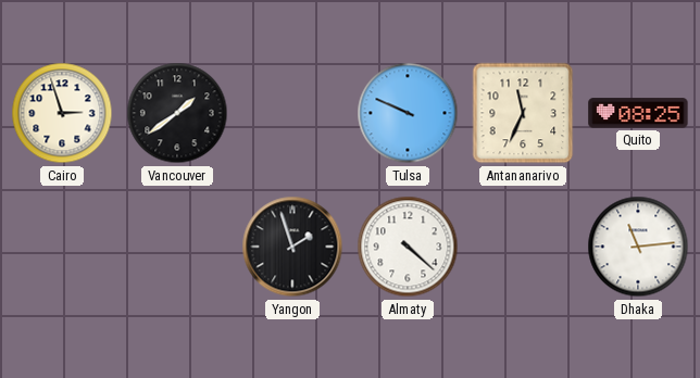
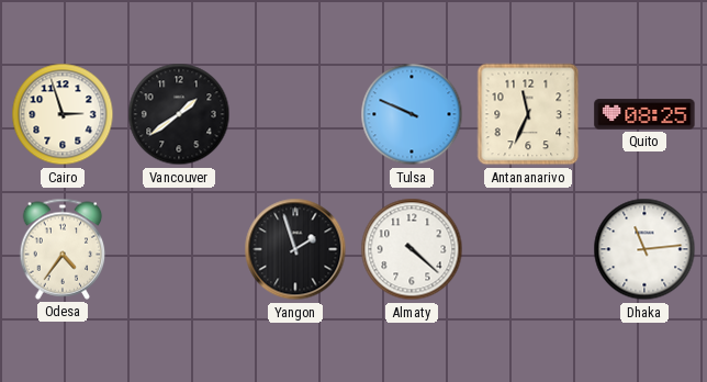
Odesa: none -> 4:36
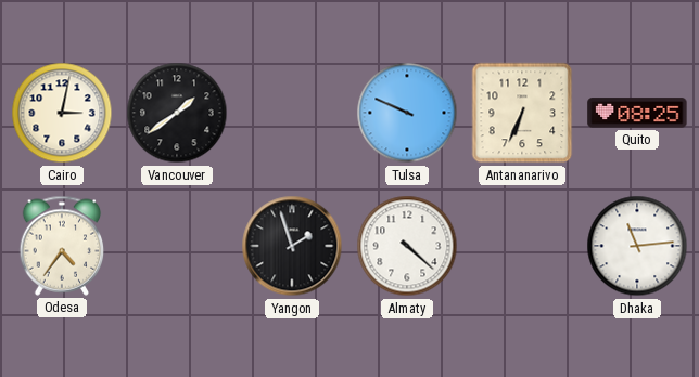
Cairo: 2:57 -> 3:02
Antananarivo: 11:34 -> 6:34
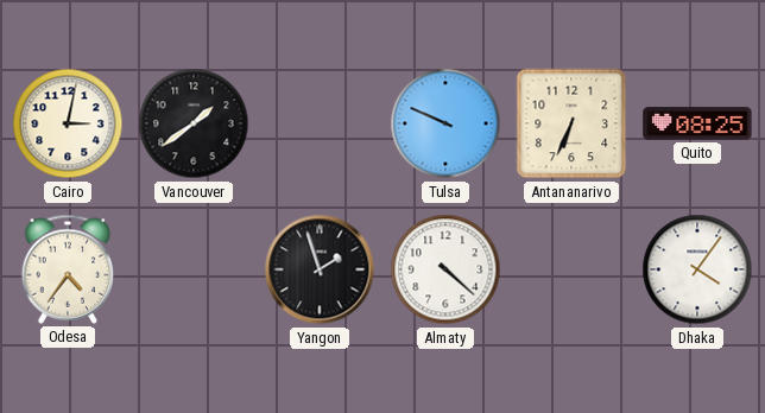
Dhaka: 11:14 -> 4:06
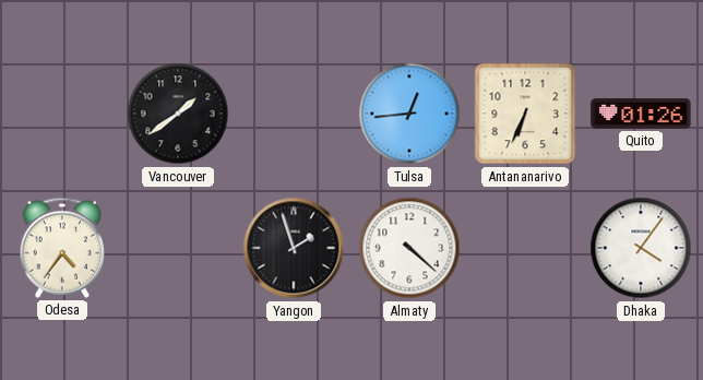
Cairo: 3:02 -> none
Tulsa: 9:49 -> 12:44
Quito: 08:25 -> 01:26
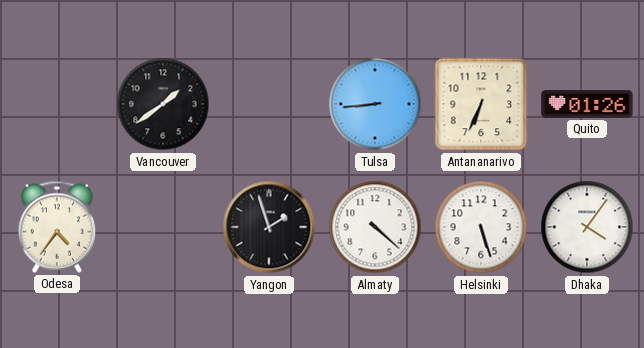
Tulsa: 12:44 -> 8:44
Helsinki: none -> 5:27
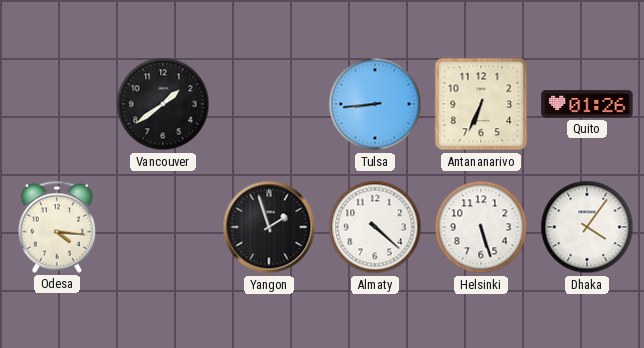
Odesa: 4:36 -> 4:16
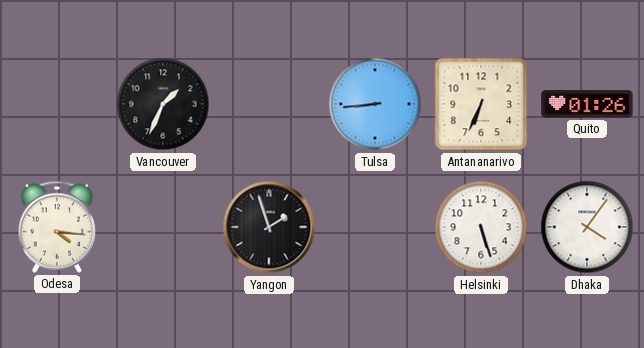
Vancouver: 1:39 -> 1:34
Almaty: 4:22 -> none
